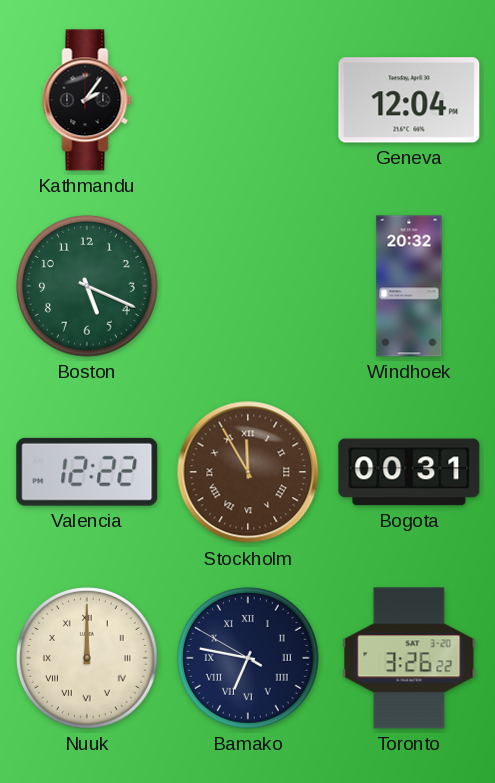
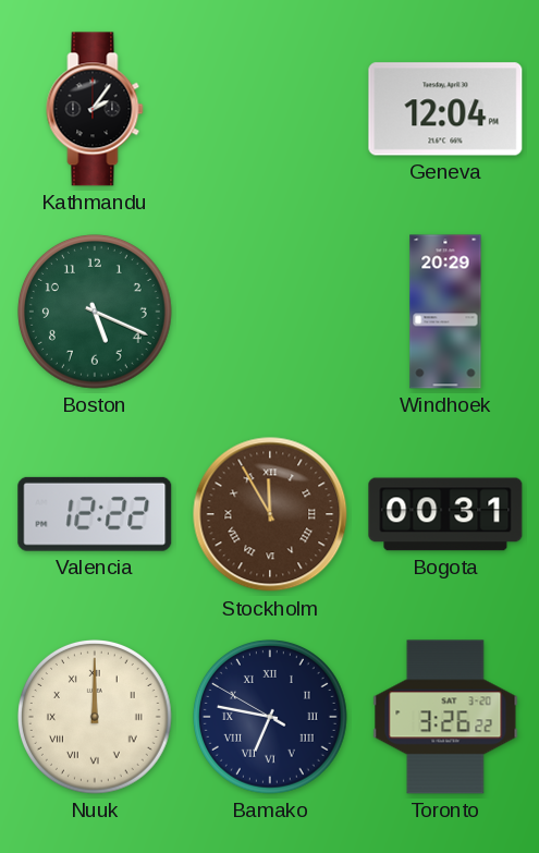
Windhoek: 20:32 -> 20:29
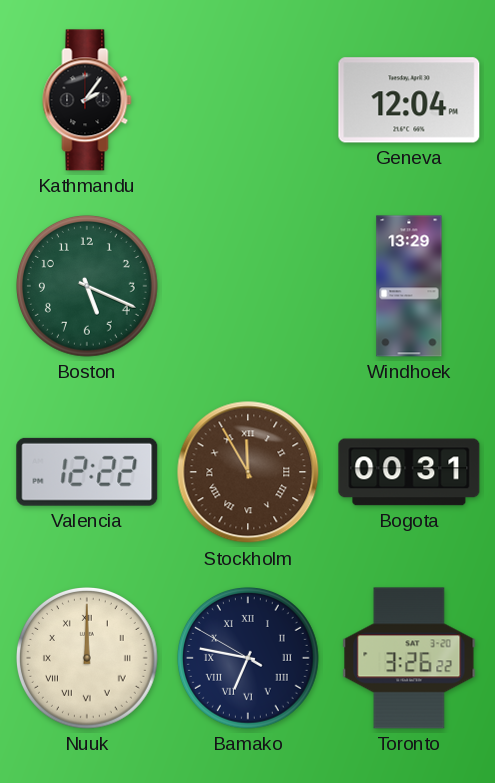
Windhoek: 20:29 -> 13:29
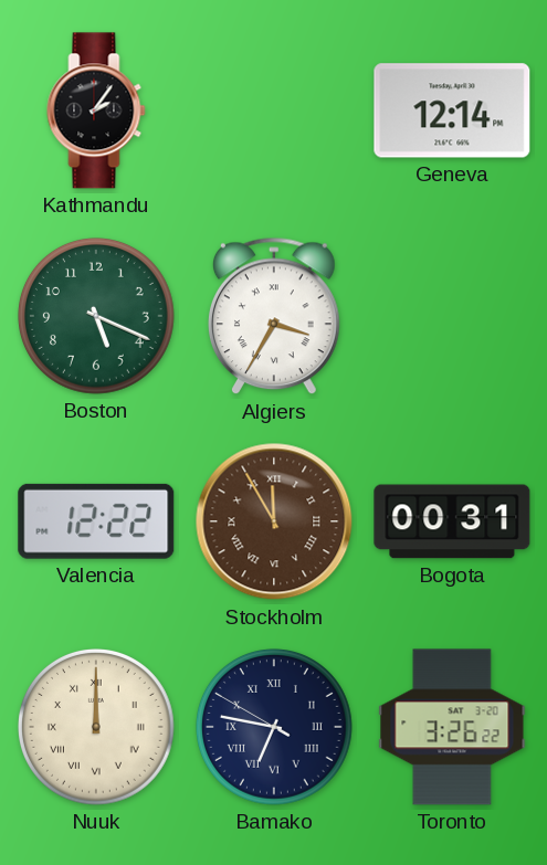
Geneva: 12:04 -> 12:14
Algiers: none -> 3:35
Windhoek: 13:29 -> none
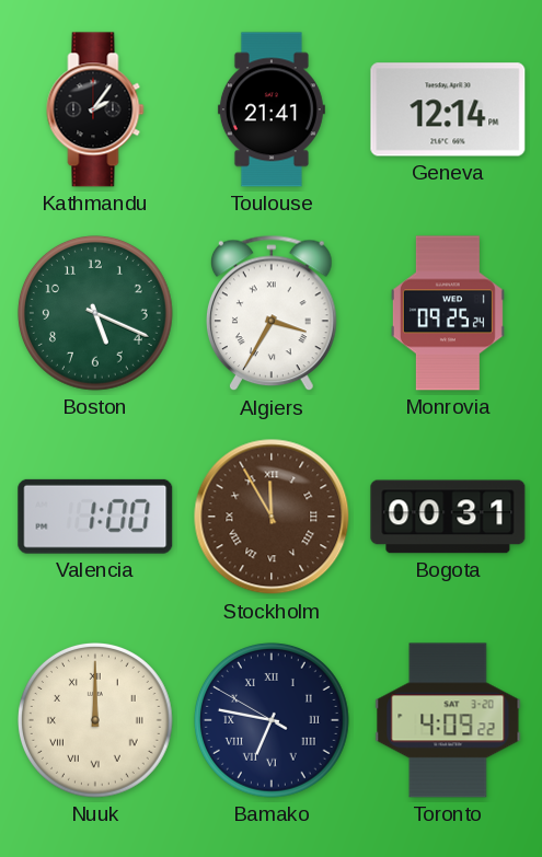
Toulouse: none -> 21:41
Monrovia: none -> 09:25
Valencia: 12:22 -> 1:00
Toronto: 3:26 -> 4:09
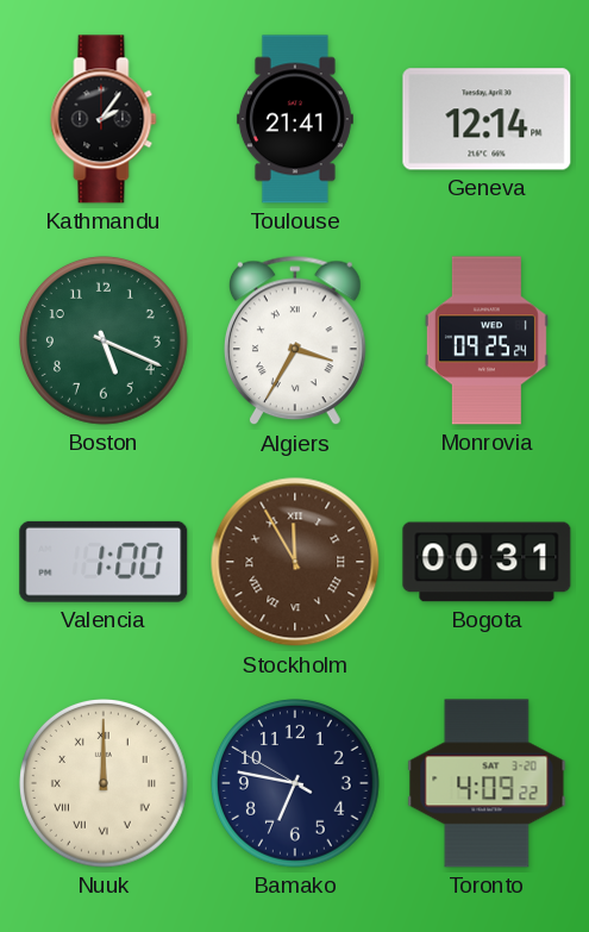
Bamako numerals: Roman -> Arabic
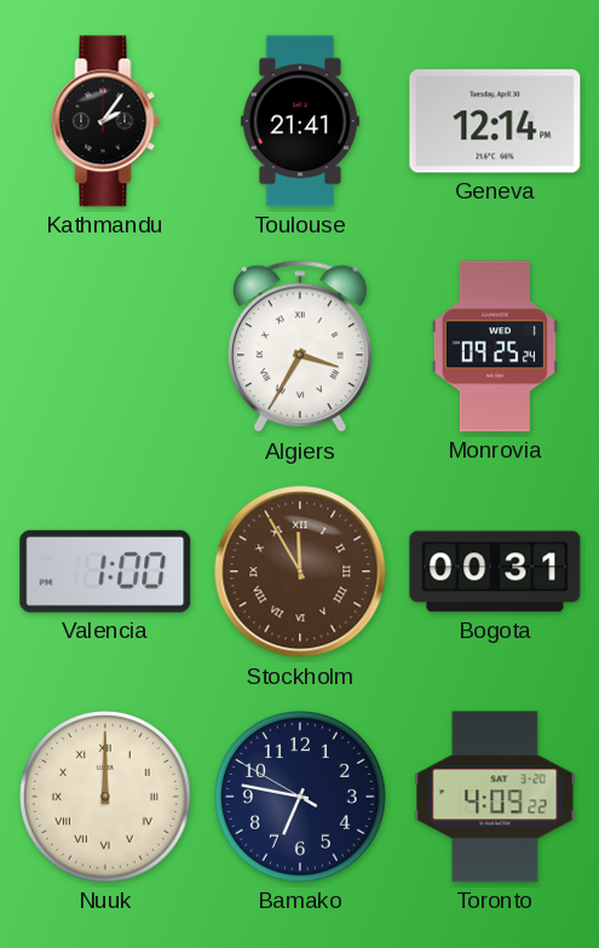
Boston: 5:19 -> none
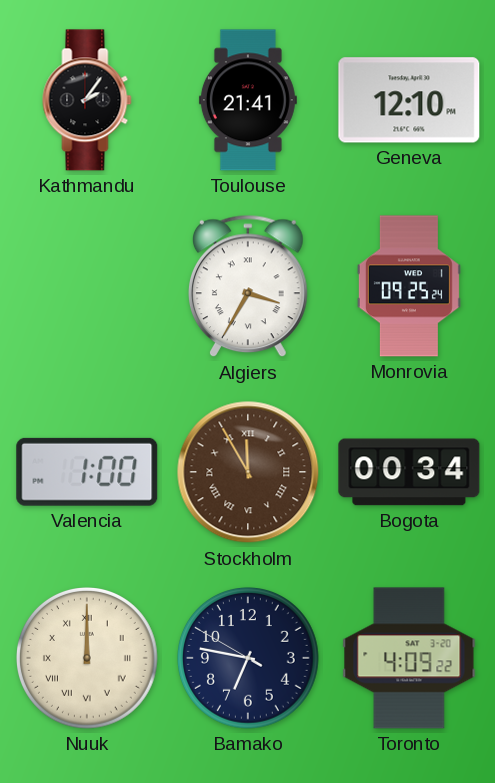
Geneva: 12:14 -> 12:10
Bogota: 00:31 -> 00:34
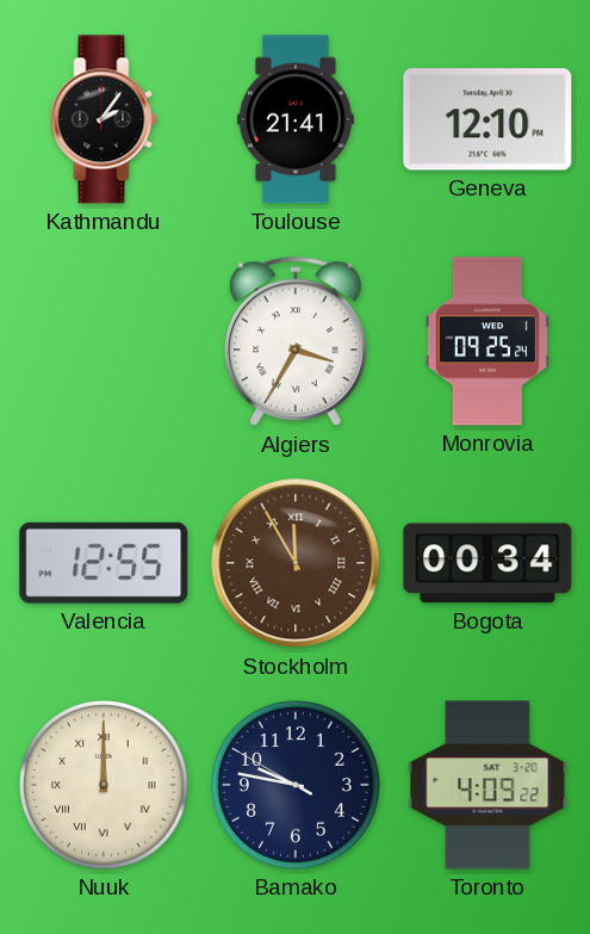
Valencia: 1:00 -> 12:55
Bamako: 6:46 -> 9:46
